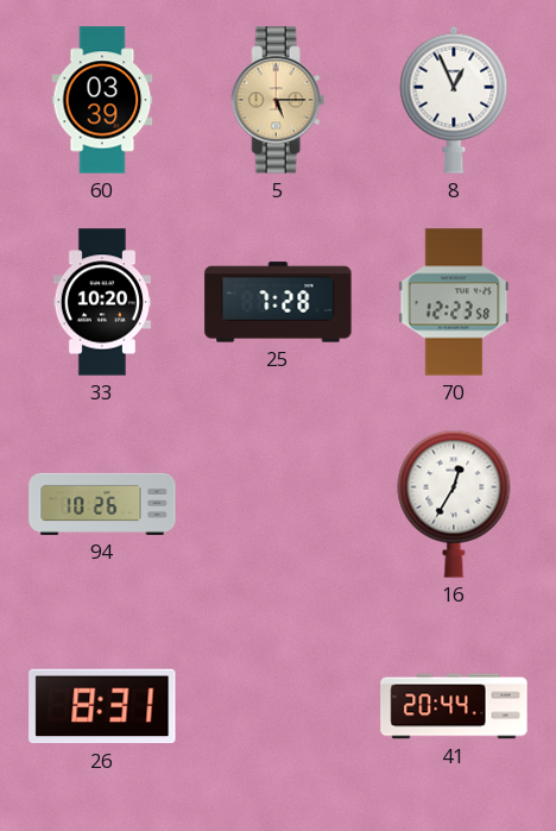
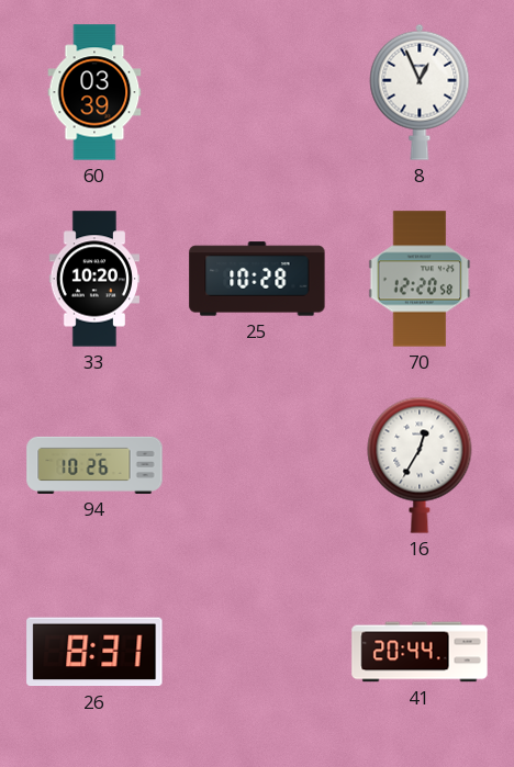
5: 5:15 -> none
25: 7:28 -> 10:28
70: 12:23 -> 12:20
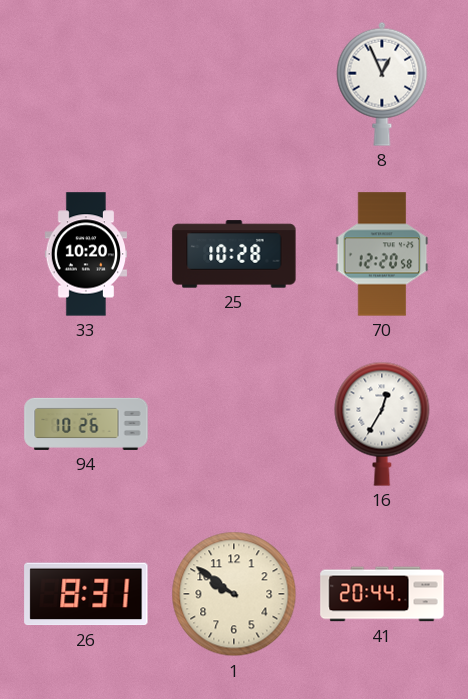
60: 03:39 -> none
1: none -> 9:51
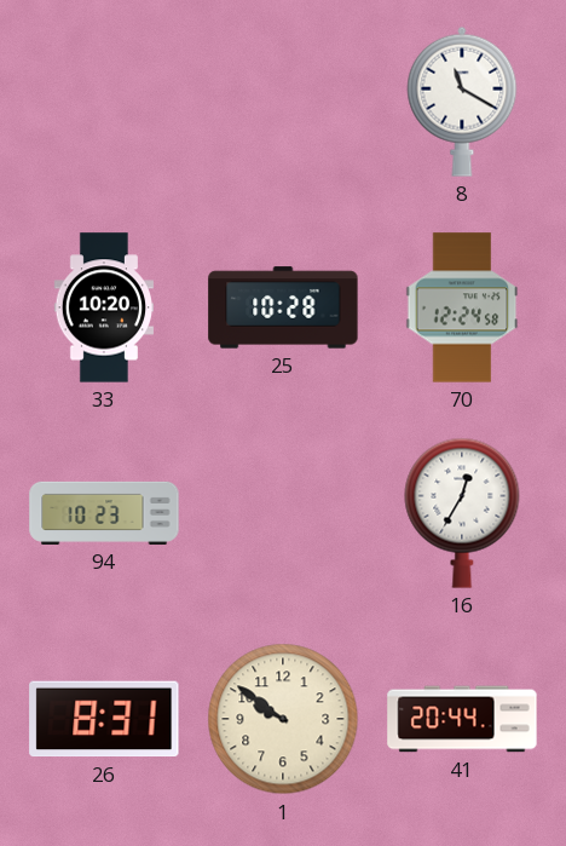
8: 12:56 -> 11:20
70: 12:20 -> 12:24
94: 10:26 -> 10:23
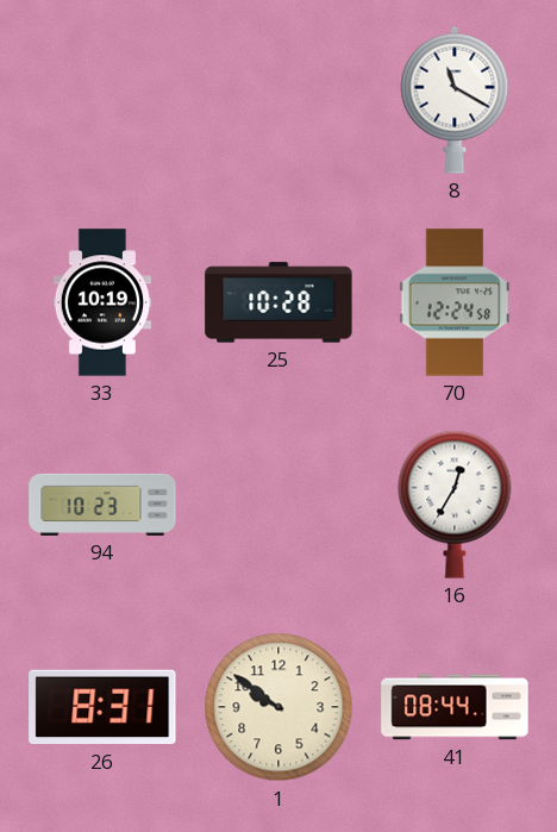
33: 10:20 -> 10:19
41: 20:44 -> 08:44
